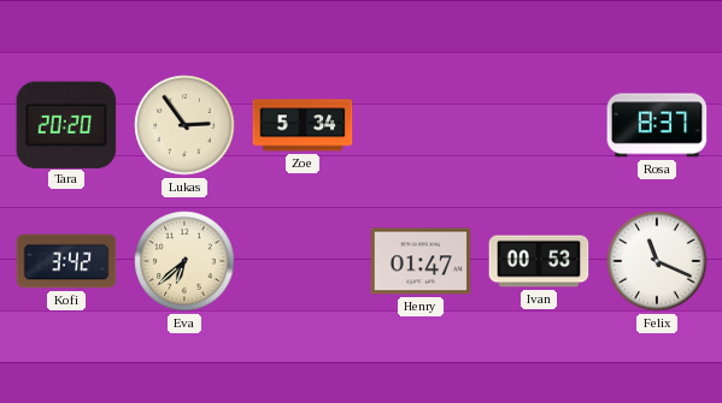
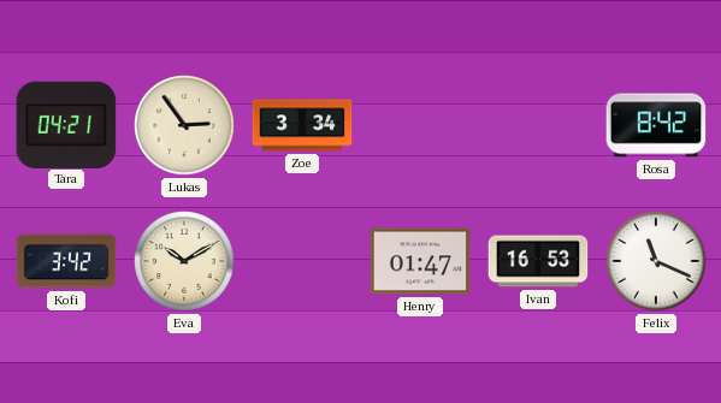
Tara: 20:20 -> 04:21
Zoe: 5:34 -> 3:34
Rosa: 8:37 -> 8:42
Eva: 6:38 -> 10:10
Ivan: 00:53 -> 16:53
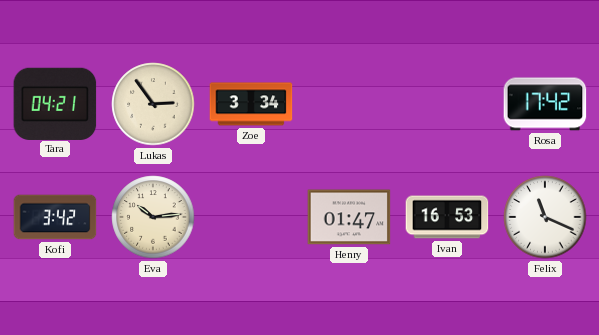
Rosa: 8:42 -> 17:42
Eva: 10:10 -> 10:14
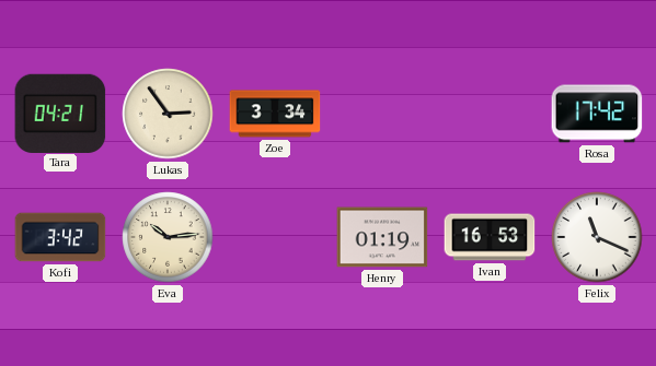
Henry: 01:47 -> 01:19
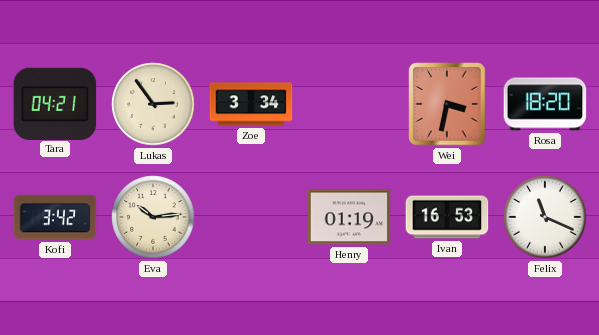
Wei: none -> 3:32
Rosa: 17:42 -> 18:20
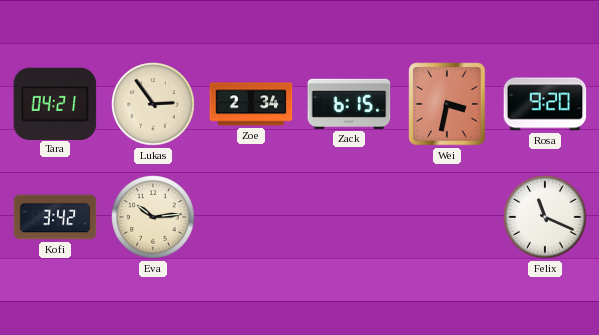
Zoe: 3:34 -> 2:34
Zack: none -> 6:15
Rosa: 18:20 -> 9:20
Henry: 01:19 -> none
Ivan: 16:53 -> none
